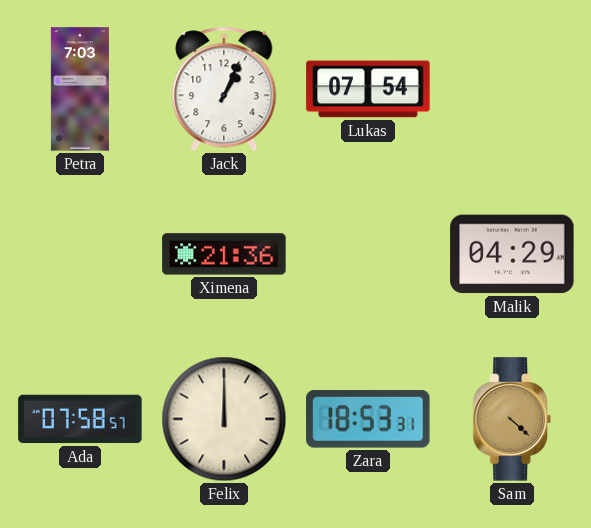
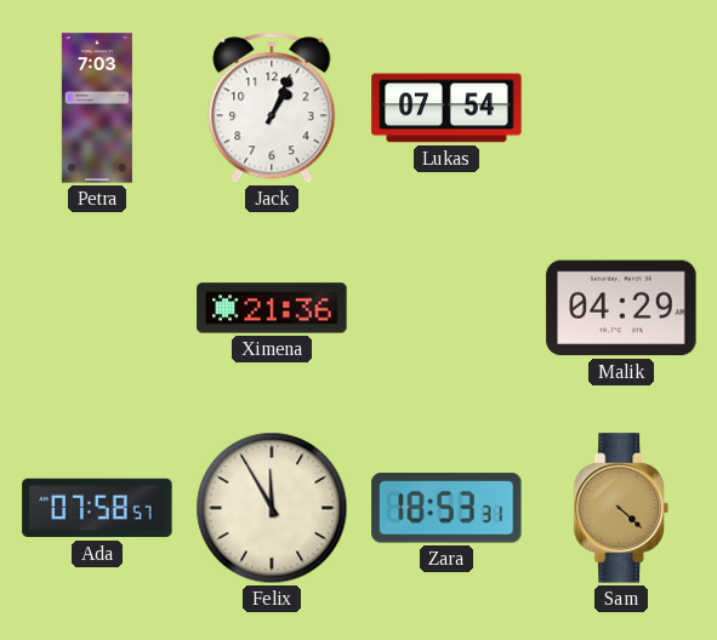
Felix: 12:00 -> 11:55
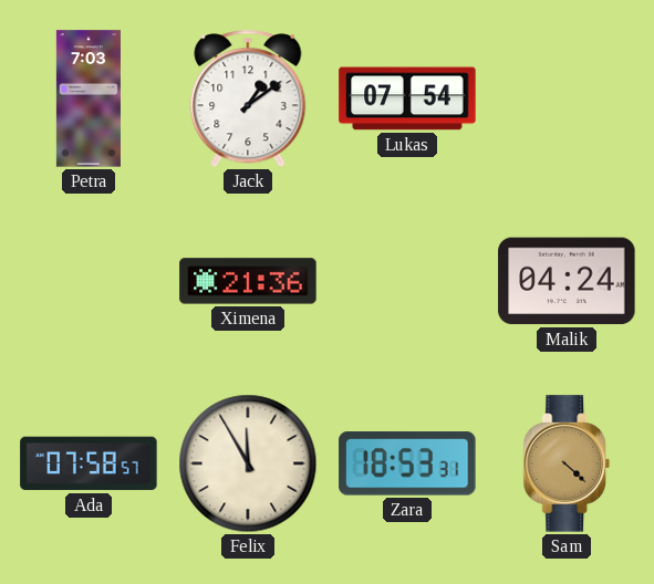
Jack: 1:04 -> 1:09
Malik: 04:29 -> 04:24
